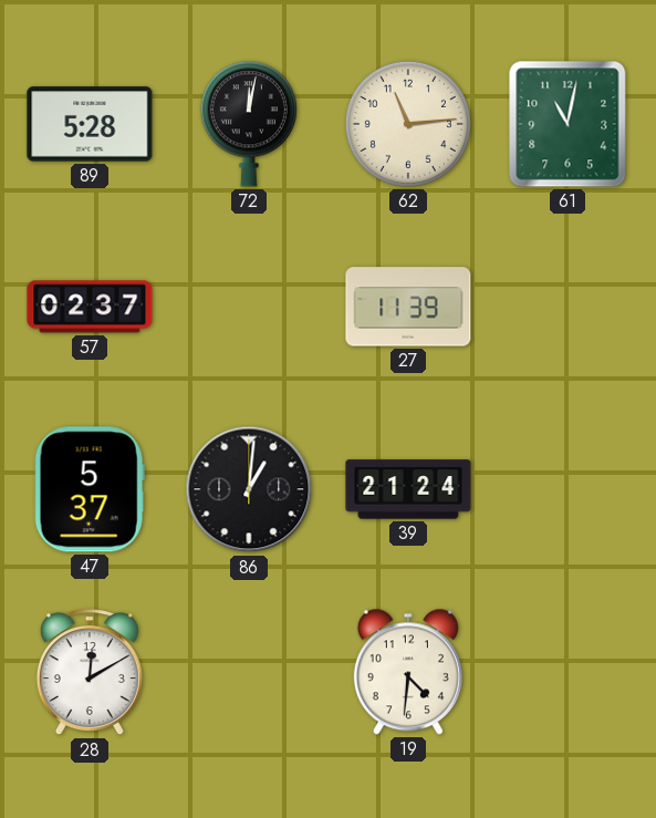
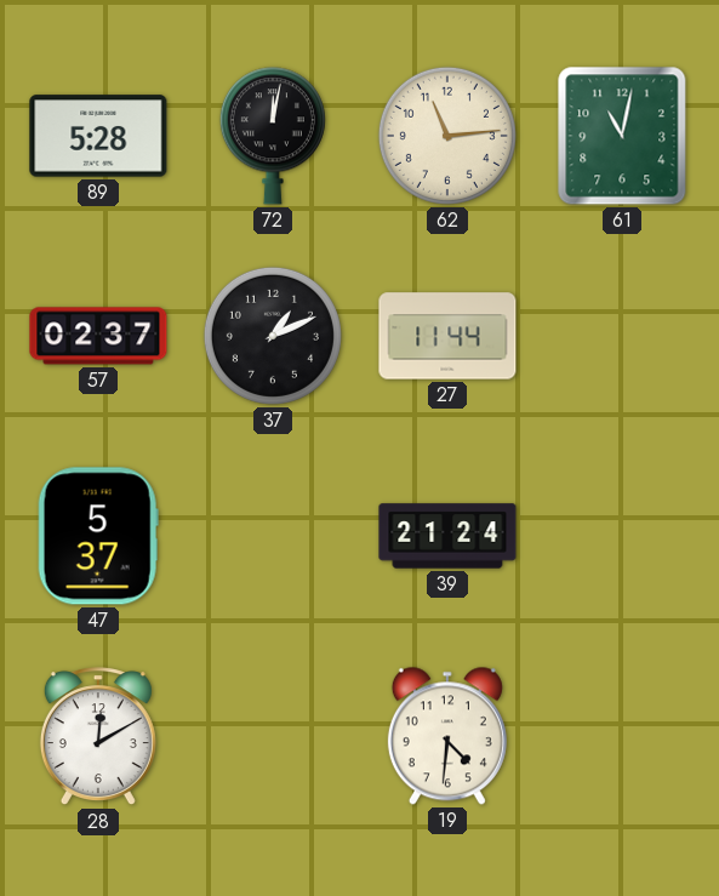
37: none -> 1:11
27: 11:39 -> 11:44
86: 1:01 -> none
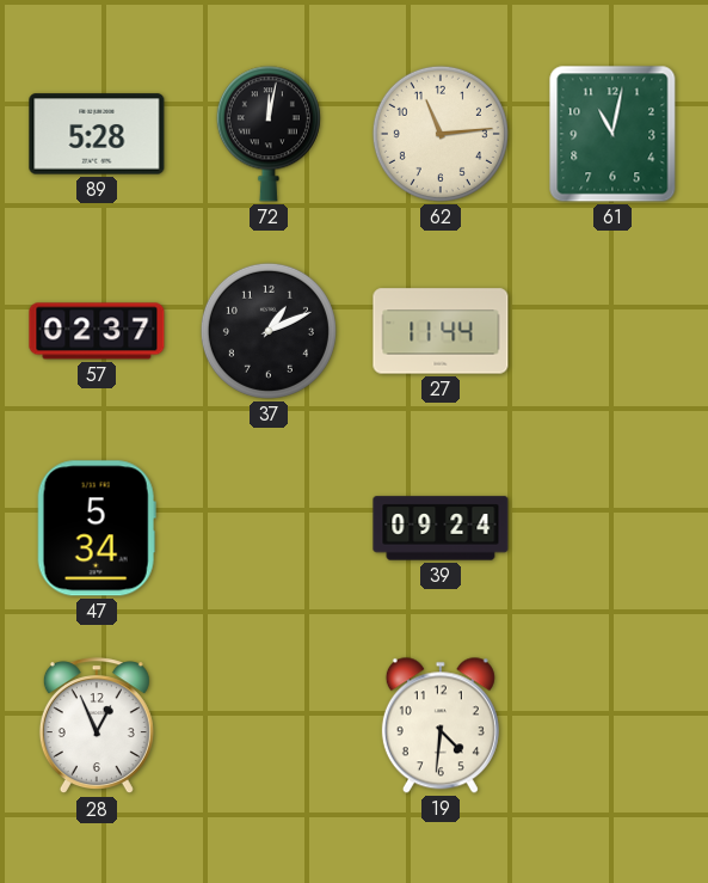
47: 5:37 -> 5:34
39: 21:24 -> 09:24
28: 12:10 -> 12:56
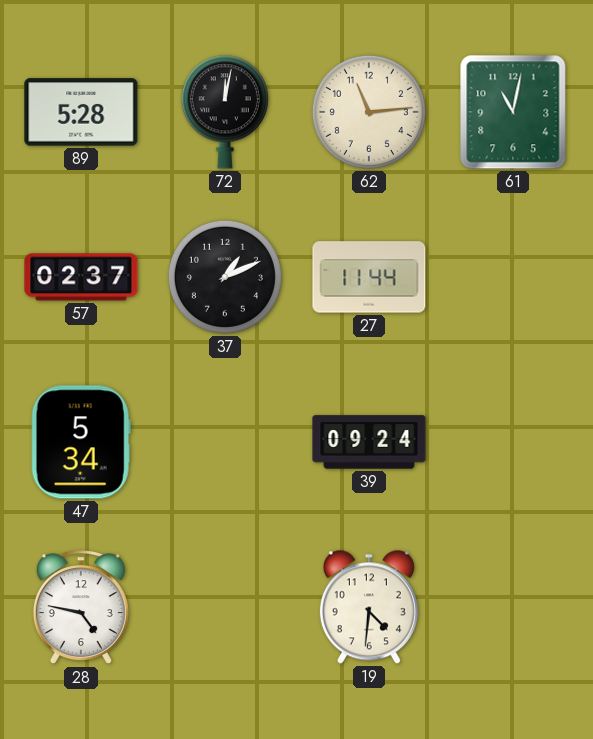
28: 12:56 -> 4:47
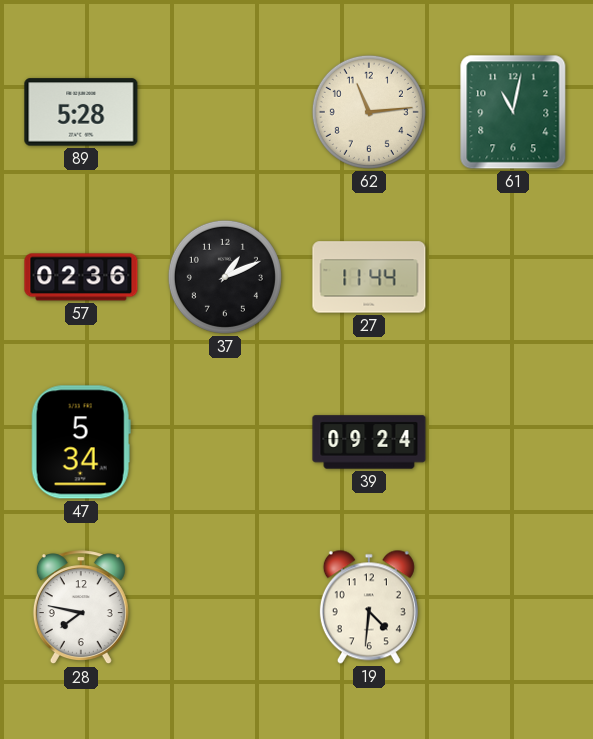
72: 12:02 -> none
57: 02:37 -> 02:36
28: 4:47 -> 7:47
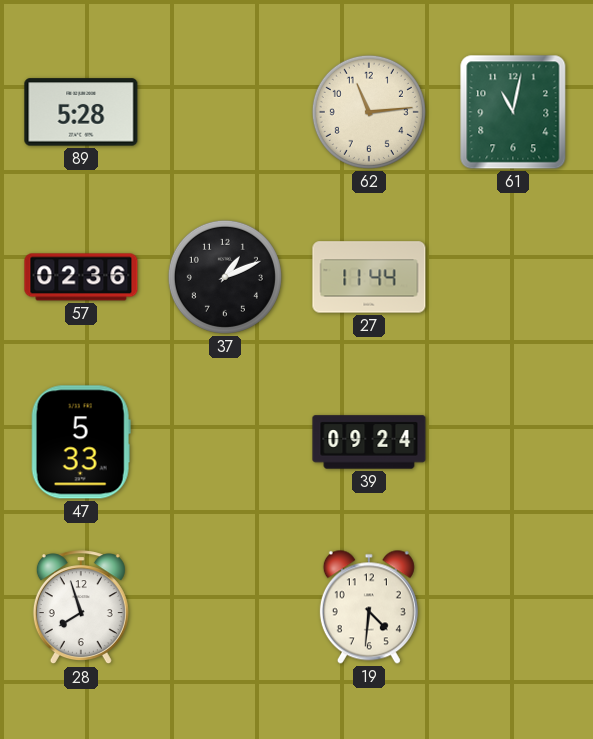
47: 5:34 -> 5:33
28: 7:47 -> 7:57
